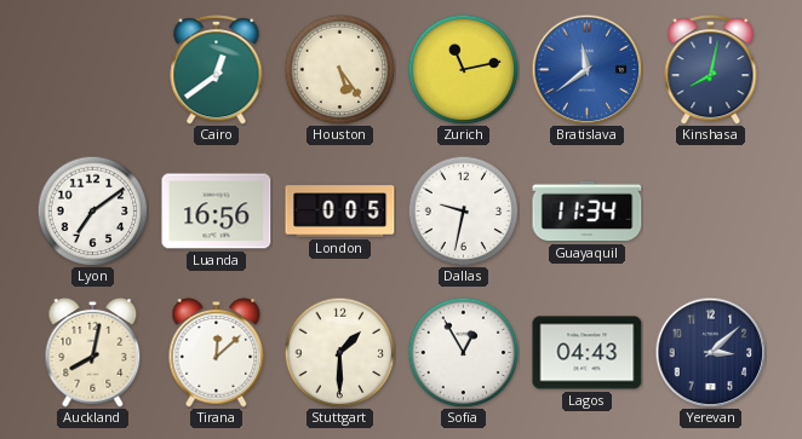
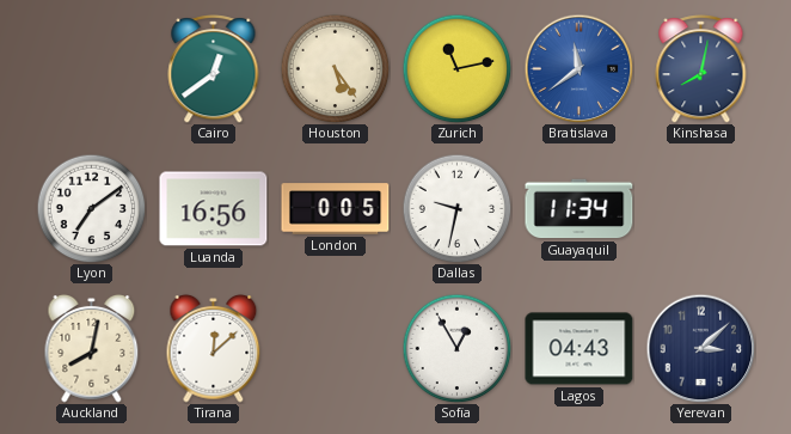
Stuttgart: 1:30 -> none
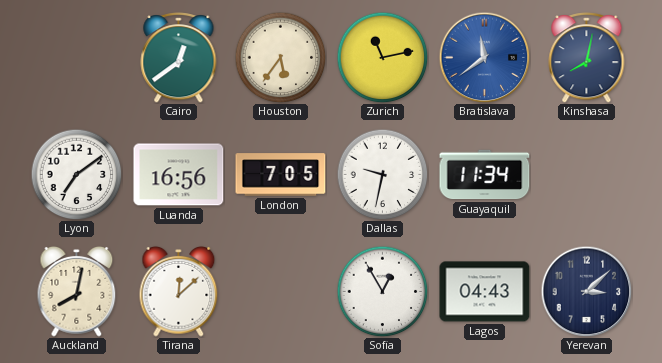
Houston: 5:24 -> 5:36
London: 0:05 -> 7:05
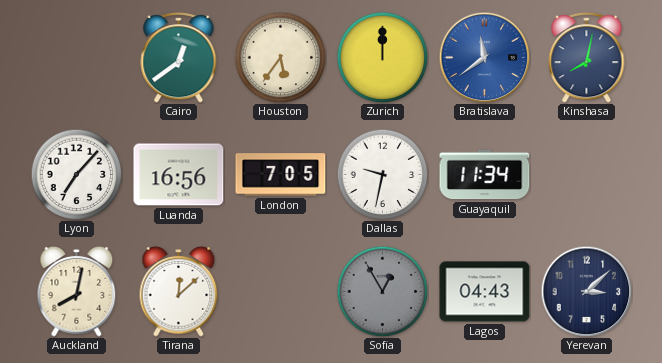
Zurich: 11:13 -> 12:00
Lyon: 7:09 -> 7:07
Sofia dial: white -> grey
